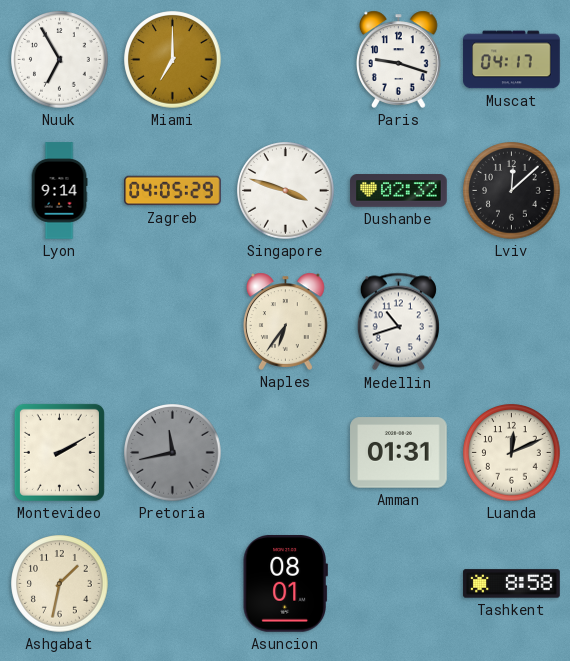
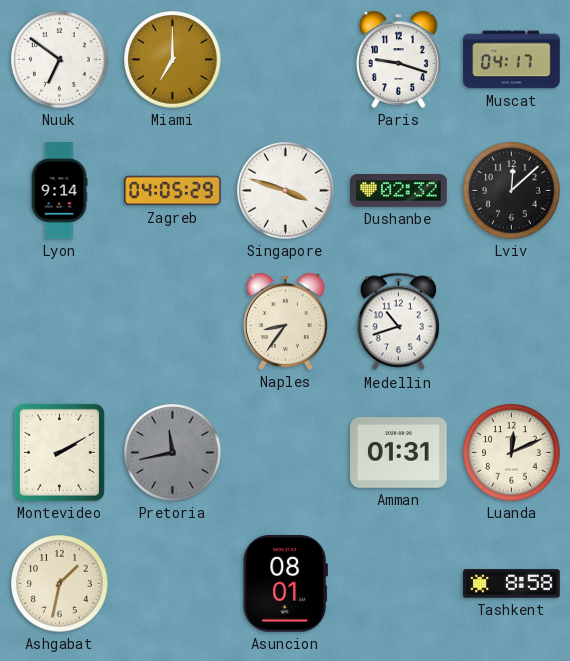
Nuuk: 6:55 -> 6:51
Naples: 6:36 -> 8:36
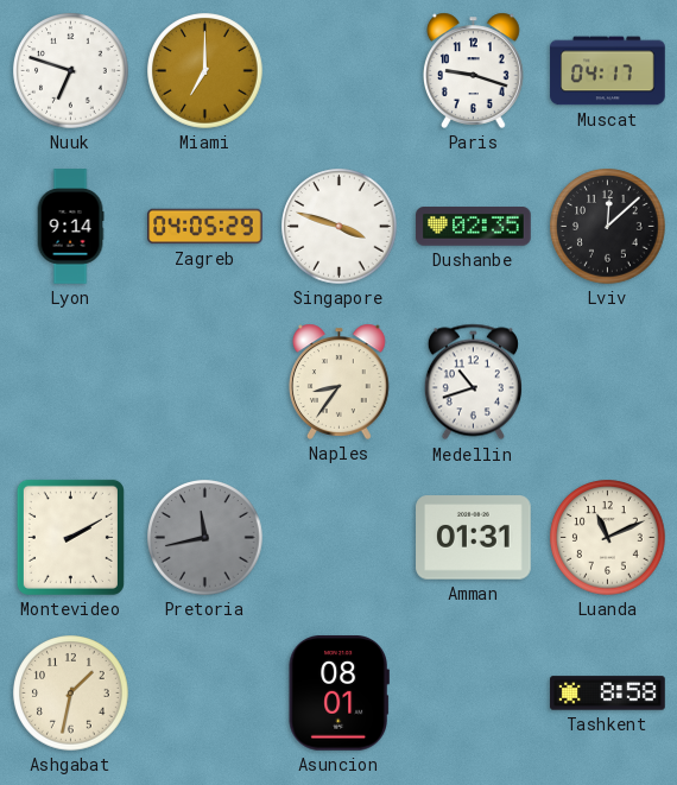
Nuuk: 6:51 -> 6:48
Dushanbe: 02:32 -> 02:35
Luanda: 12:11 -> 11:11
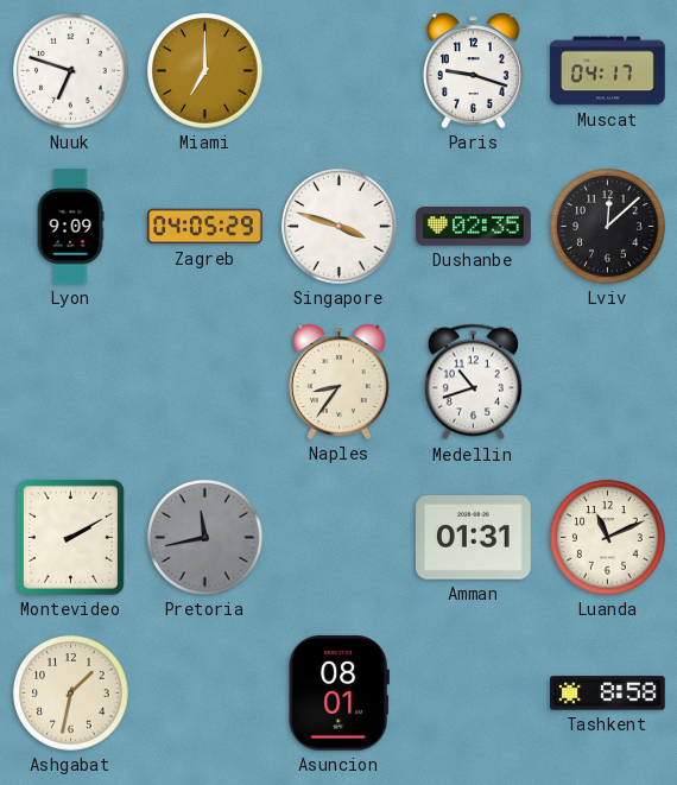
Lyon: 9:14 -> 9:09
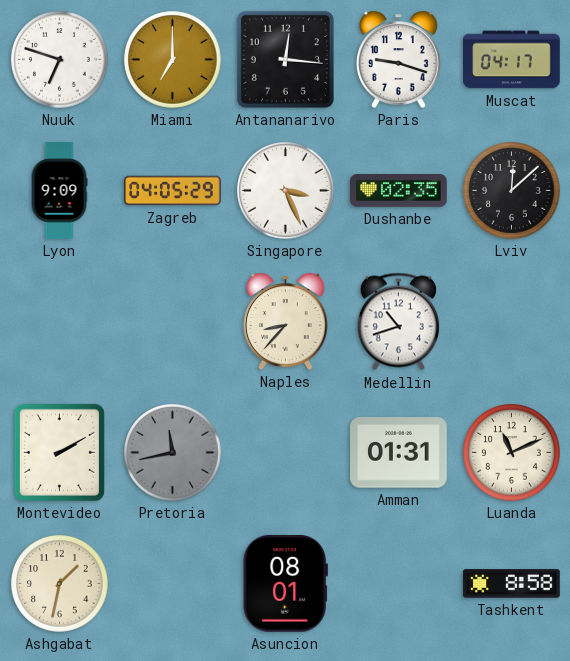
Antananarivo: none -> 12:16
Singapore: 3:48 -> 3:26
Naples: 8:36 -> 8:37
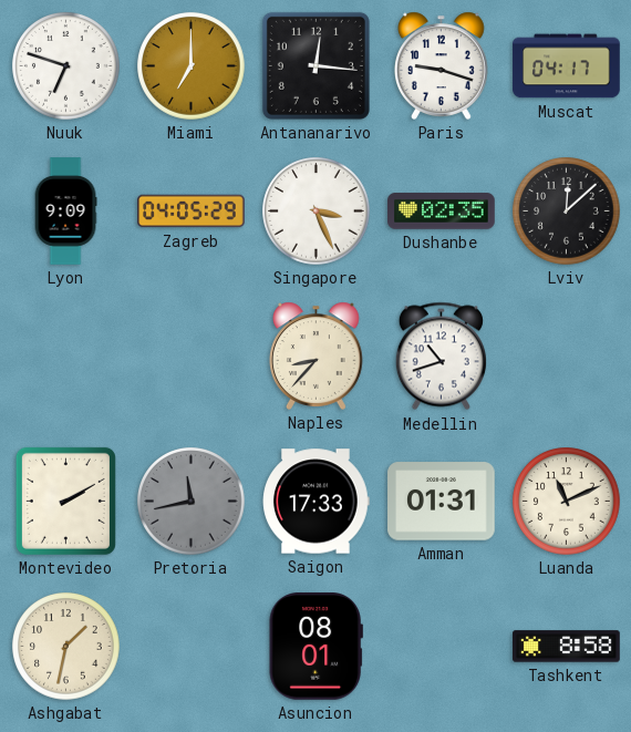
Saigon: none -> 17:33
